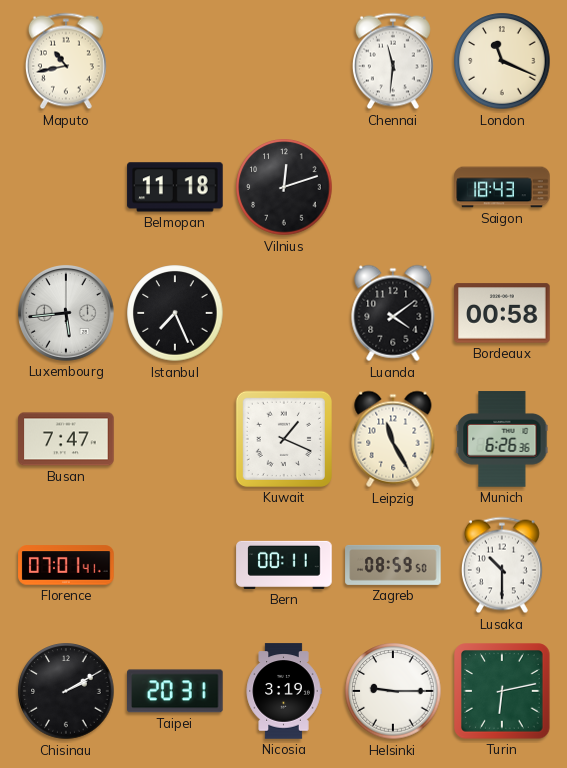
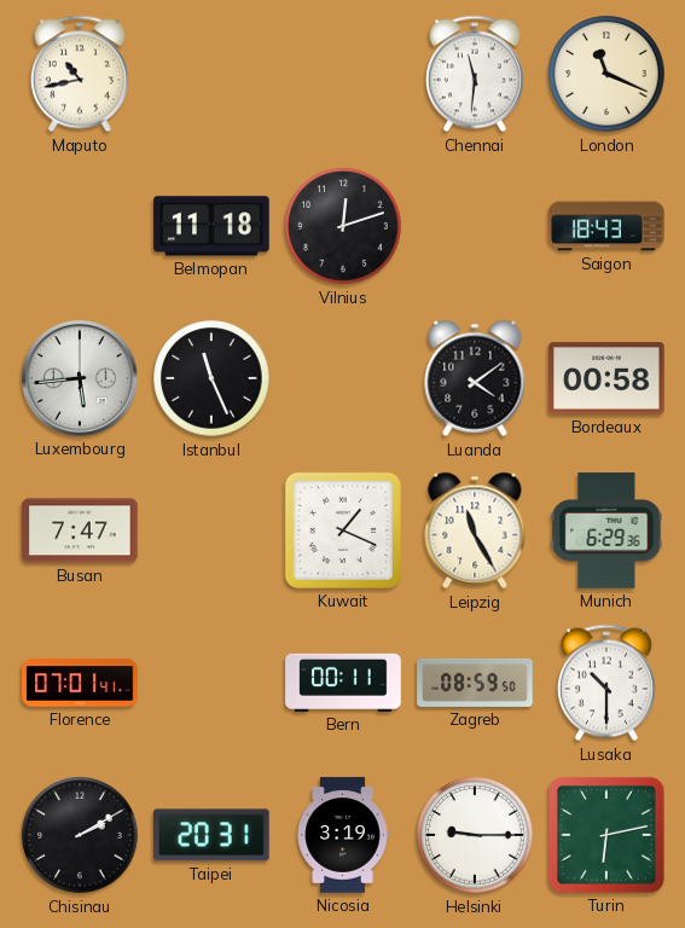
Istanbul: 7:26 -> 11:26
Munich: 6:26 -> 6:29
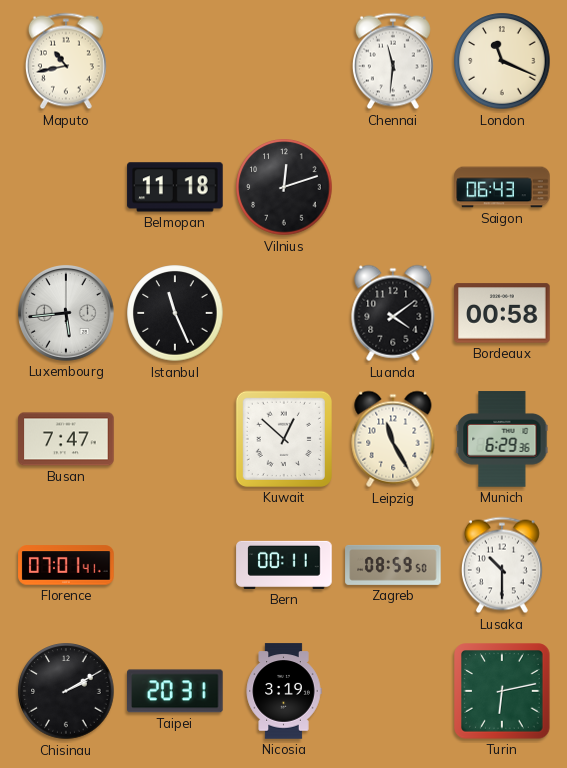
Saigon: 18:43 -> 06:43
Kuwait: 1:19 -> 12:52
Helsinki: 9:15 -> none
